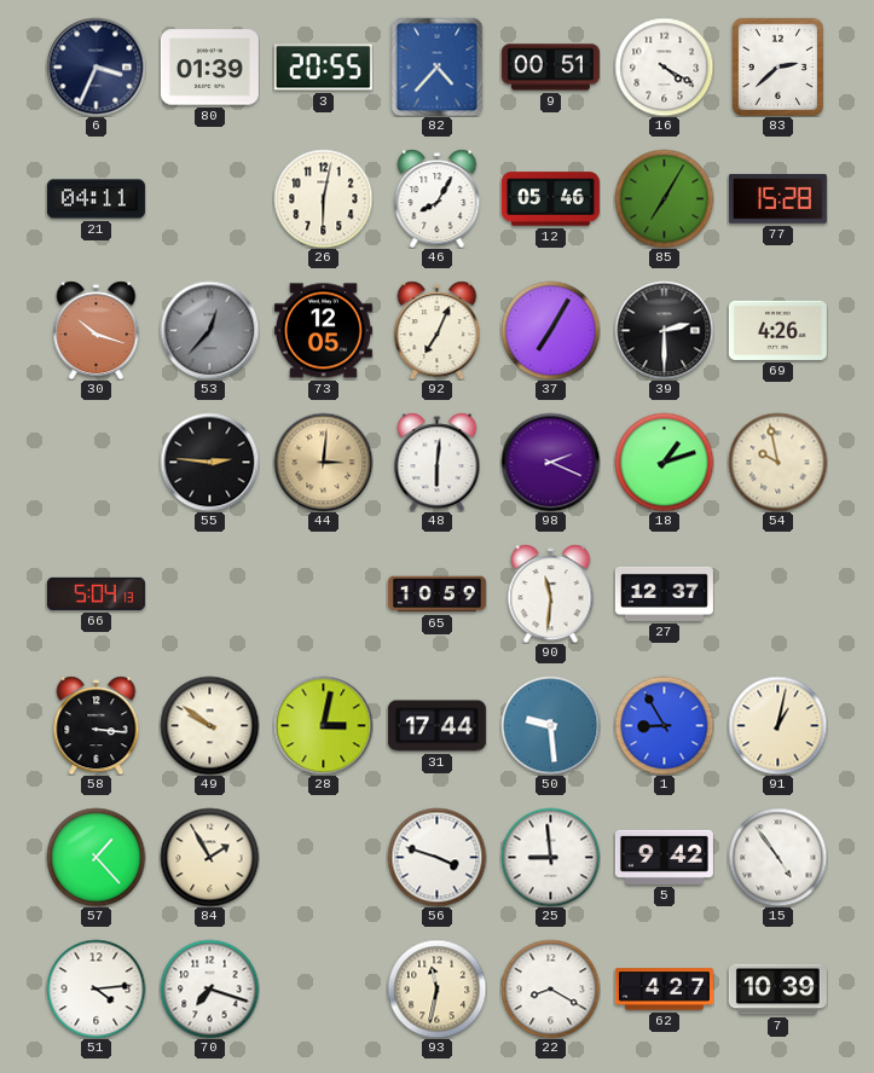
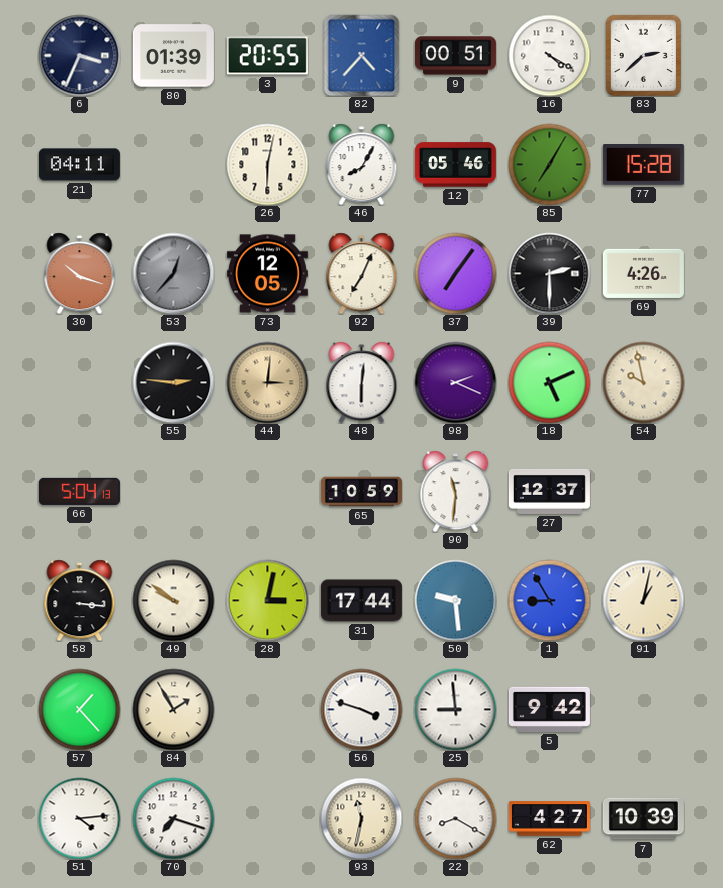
37: 7:05 -> 7:06
18: 1:12 -> 5:11
15: 4:54 -> none
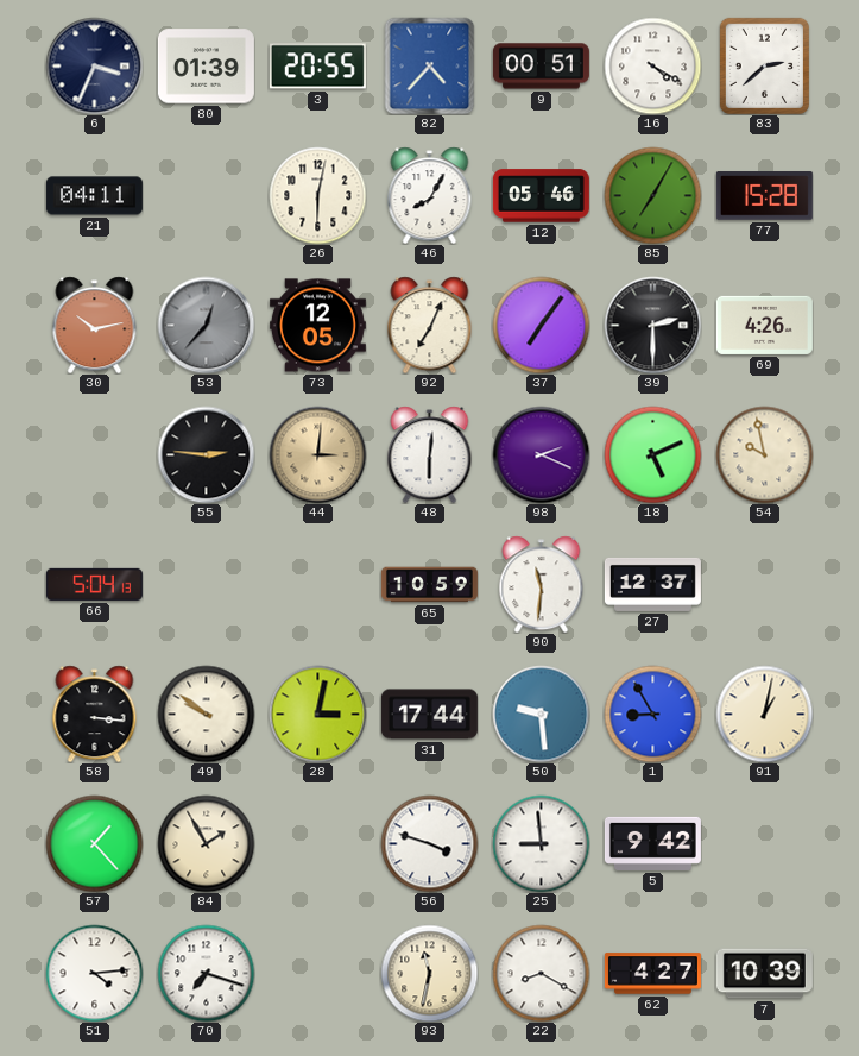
30: 10:18 -> 10:13
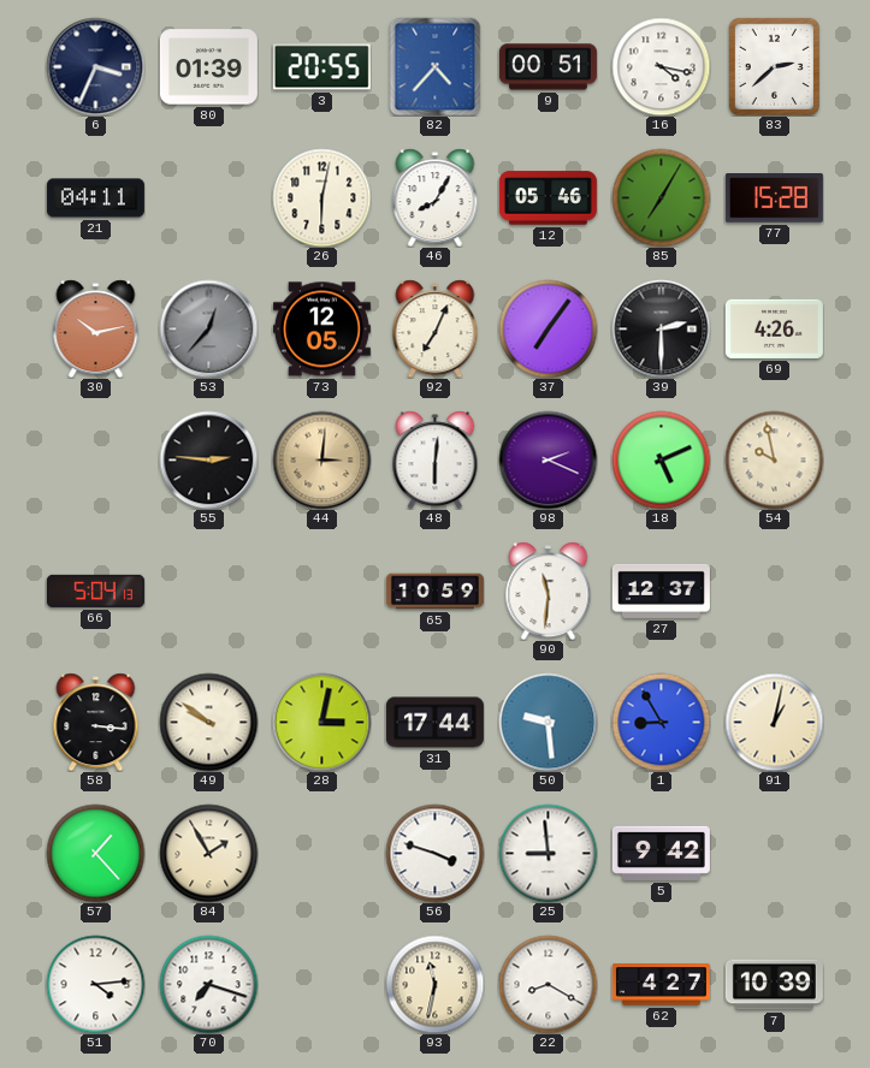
16: 4:20 -> 4:17
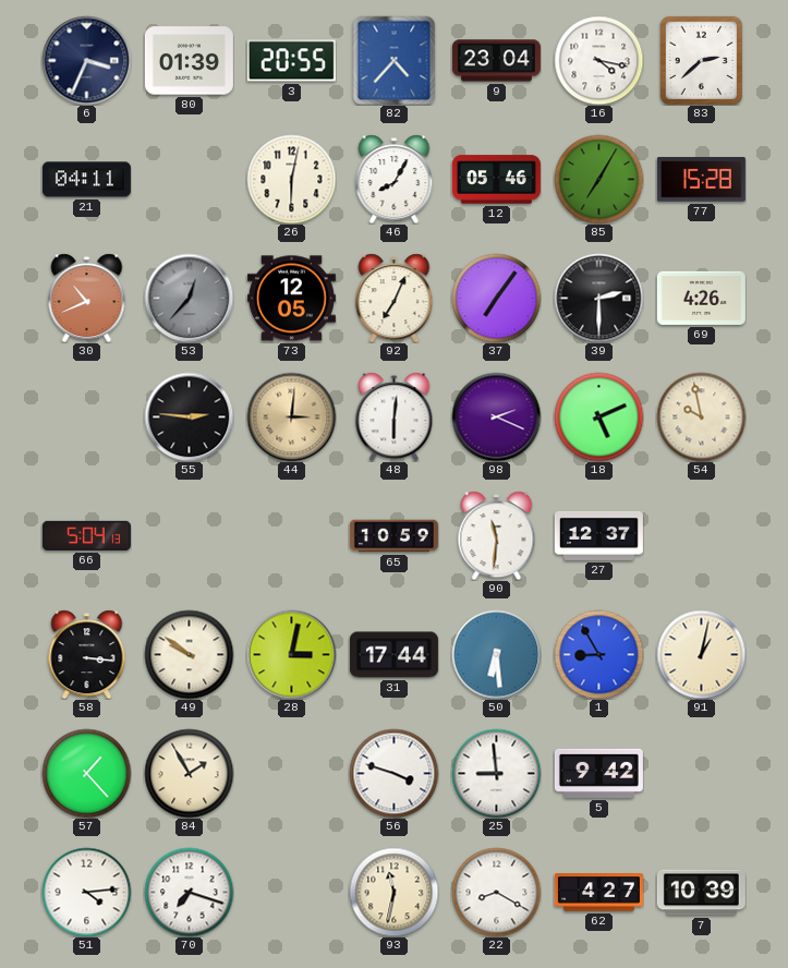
9: 00:51 -> 23:04
30: 10:13 -> 10:41
50: 9:29 -> 6:29
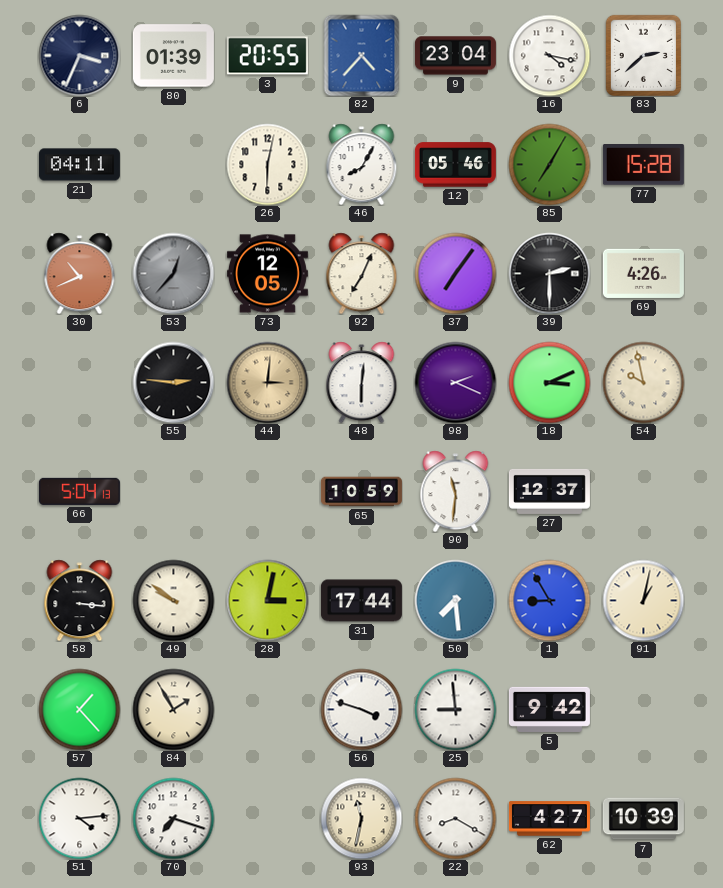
18: 5:11 -> 3:11
50: 6:29 -> 7:29
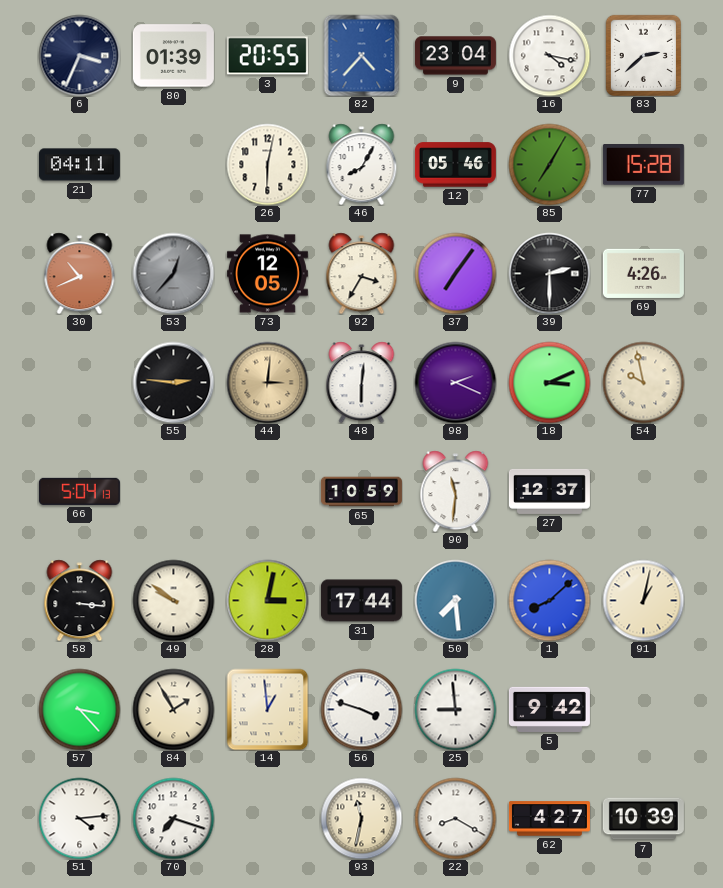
92: 7:04 -> 3:35
1: 8:55 -> 8:08
57: 1:23 -> 3:23
14: none -> 12:59
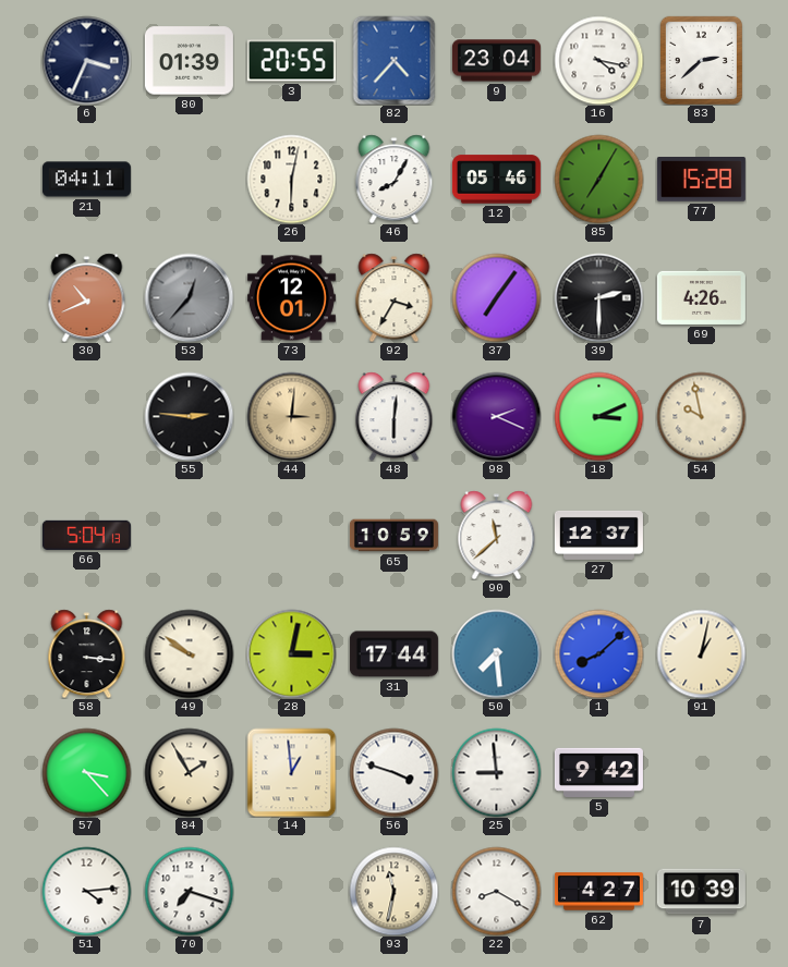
73: 12:05 -> 12:01
90: 11:31 -> 11:38
